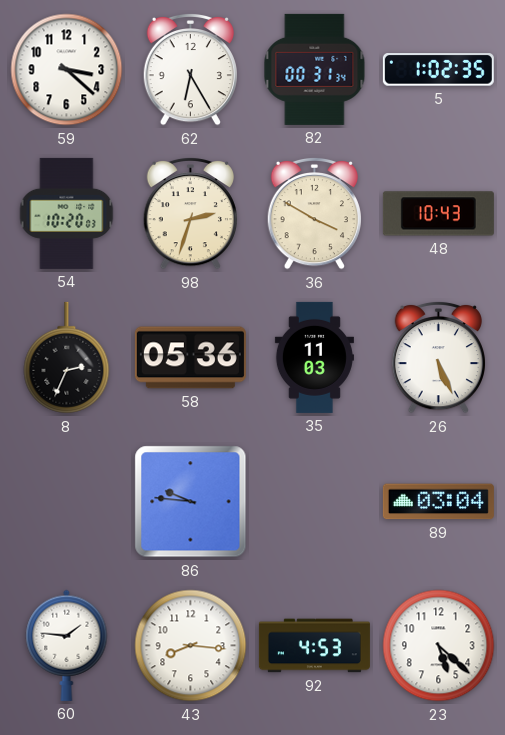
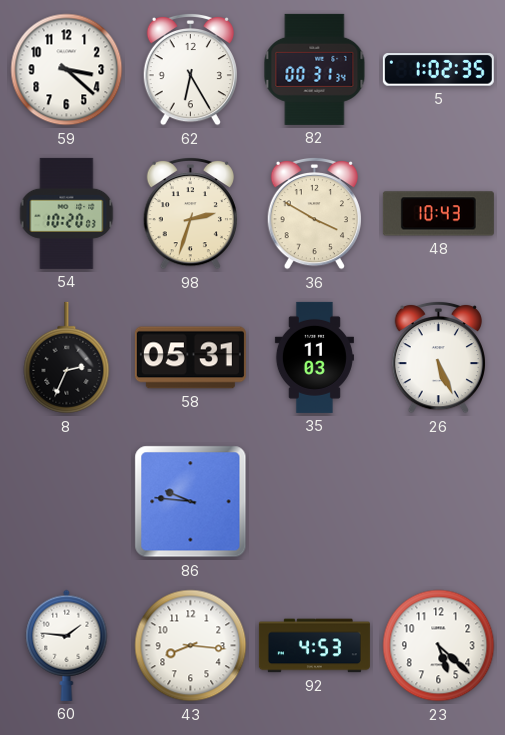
58: 05:36 -> 05:31
89: 03:04 -> none
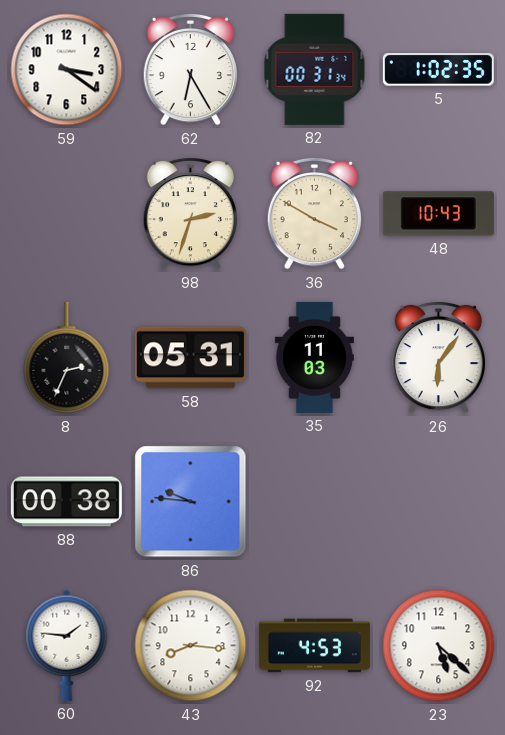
59: 3:22 -> 3:21
54: 10:20 -> none
26: 5:26 -> 6:06
88: none -> 00:38
